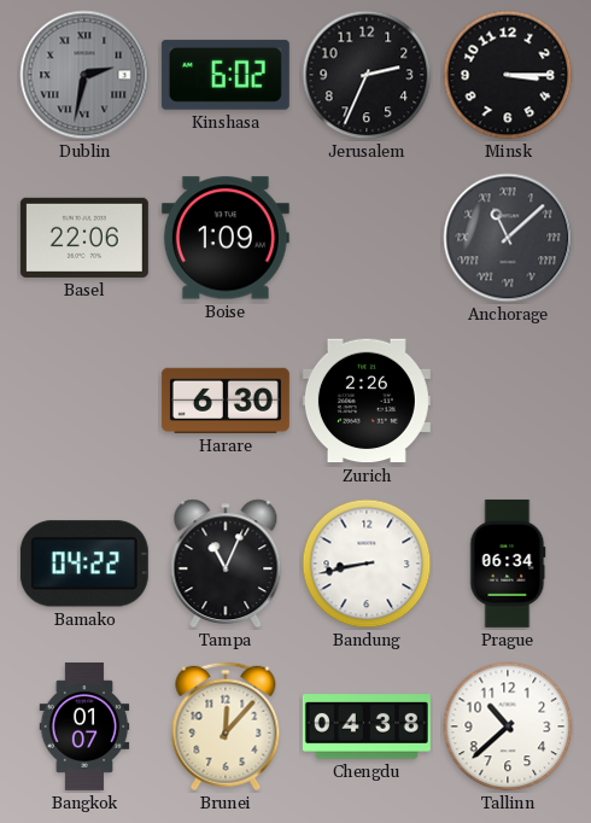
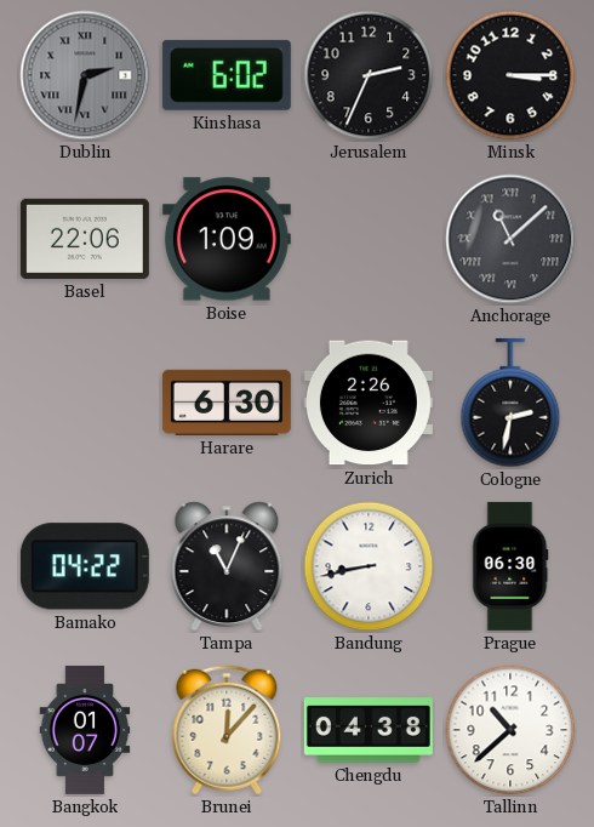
Cologne: none -> 2:32
Prague: 06:34 -> 06:30
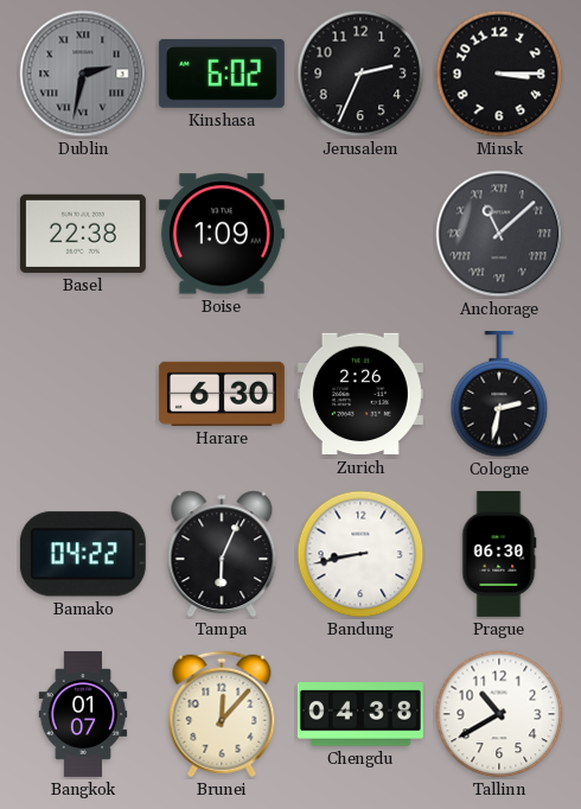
Basel: 22:06 -> 22:38
Tampa: 11:04 -> 6:04
Tallinn: 10:38 -> 10:40
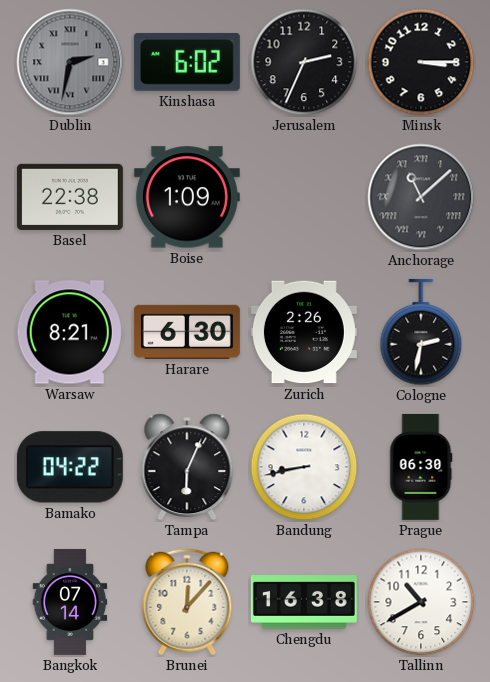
Warsaw: none -> 8:21
Bangkok: 01:07 -> 07:14
Chengdu: 04:38 -> 16:38
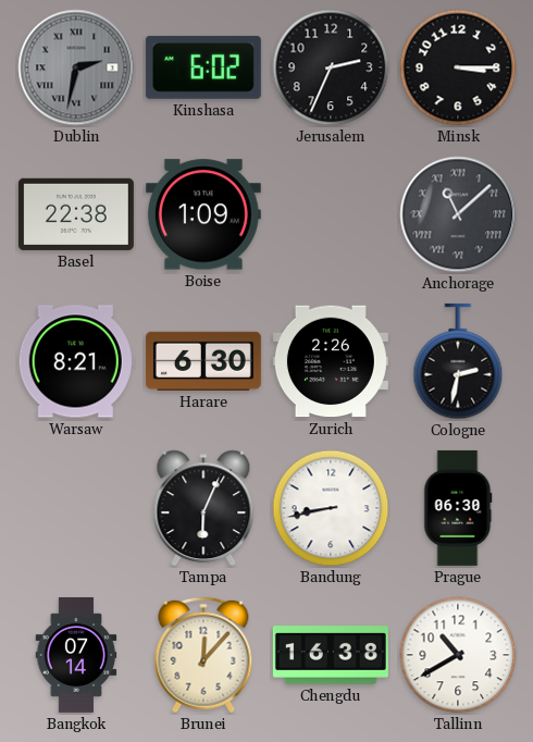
Bamako: 04:22 -> none
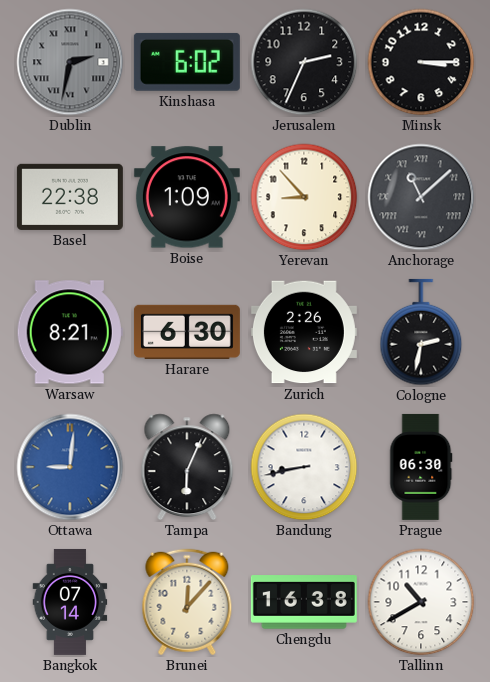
Yerevan: none -> 8:53
Ottawa: none -> 9:01
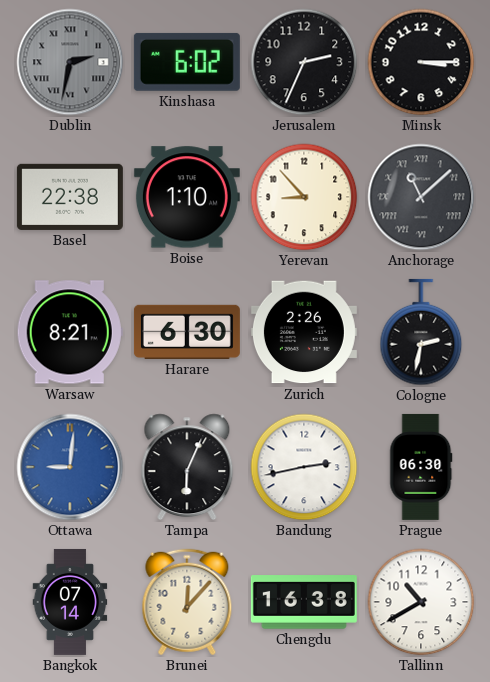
Boise: 1:09 -> 1:10
Bandung: 8:43 -> 2:43
